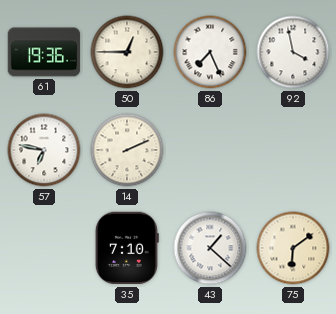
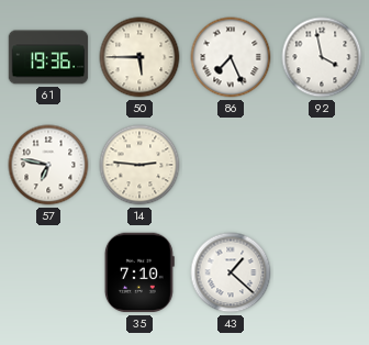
50: 12:45 -> 5:45
14: 2:11 -> 2:46
75: 6:09 -> none
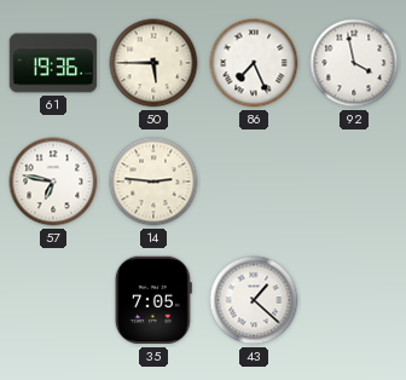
35: 7:10 -> 7:05
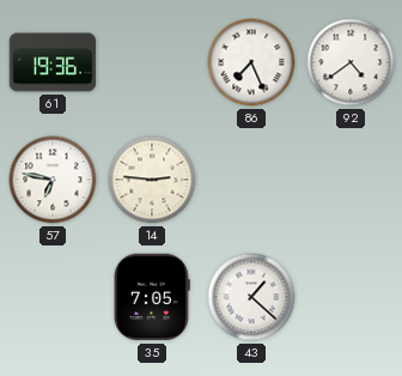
50: 5:45 -> none
92: 3:58 -> 4:39
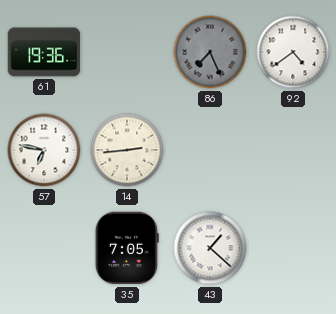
86 dial: white -> grey
14: 2:46 -> 2:44
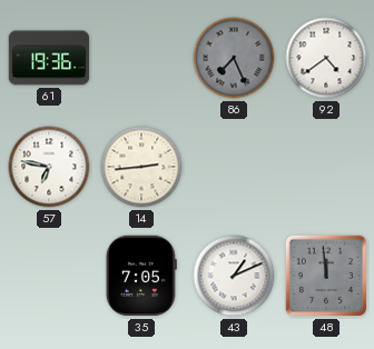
43: 1:22 -> 1:11
48: none -> 11:59
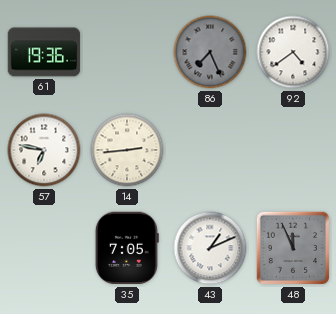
48: 11:59 -> 11:56
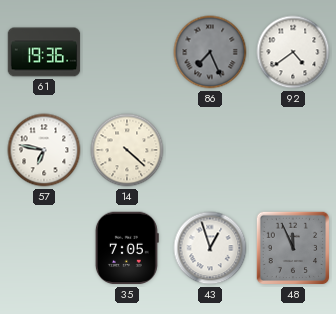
14: 2:44 -> 4:22
43: 1:11 -> 12:57
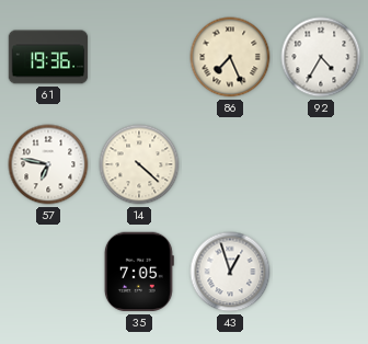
86 dial: grey -> cream
92: 4:39 -> 4:35
48: 11:56 -> none
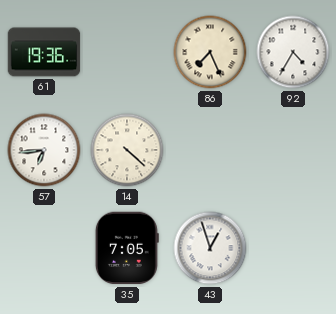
57: 6:47 -> 6:44
